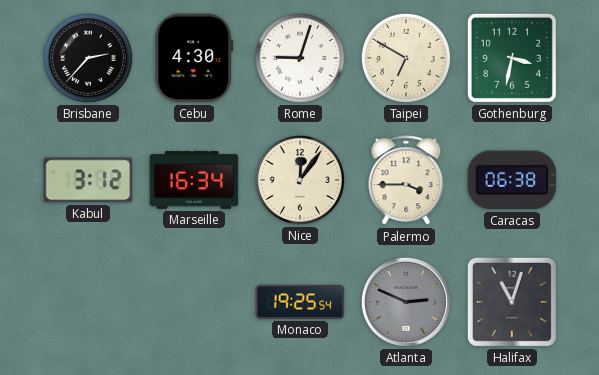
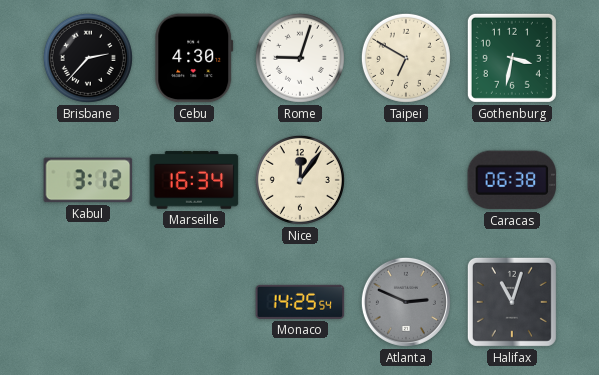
Palermo: 3:45 -> none
Monaco: 19:25 -> 14:25
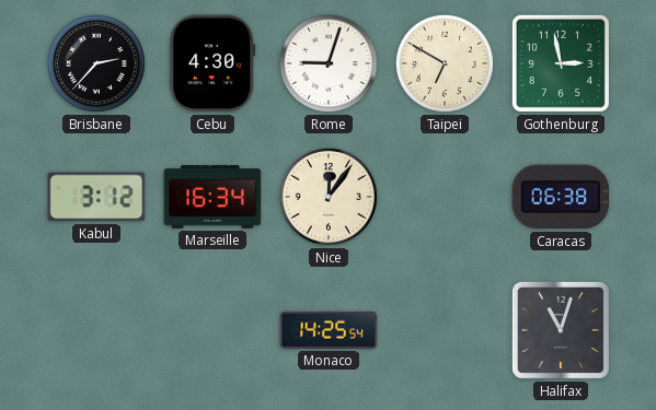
Gothenburg: 3:32 -> 2:58
Atlanta: 2:49 -> none
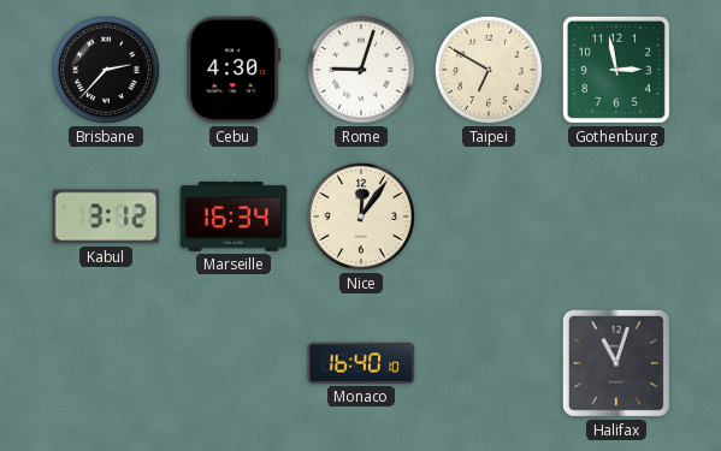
Caracas: 06:38 -> none
Monaco: 14:25 -> 16:40
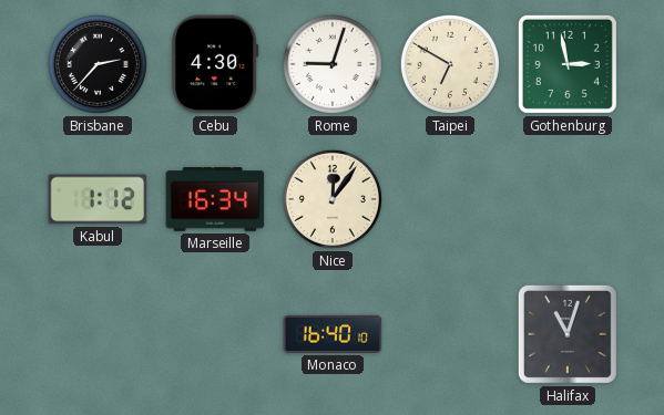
Kabul: 3:12 -> 1:12
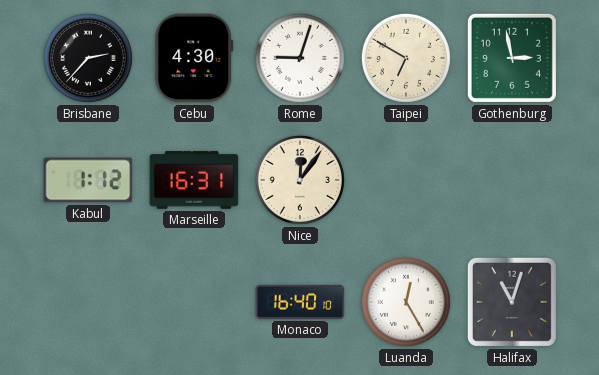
Marseille: 16:34 -> 16:31
Luanda: none -> 12:25
